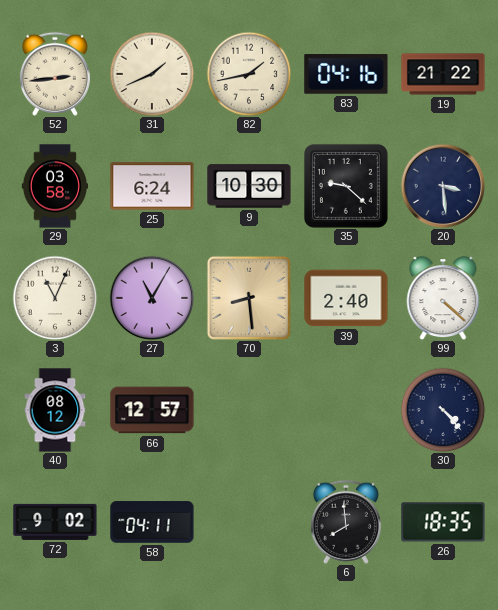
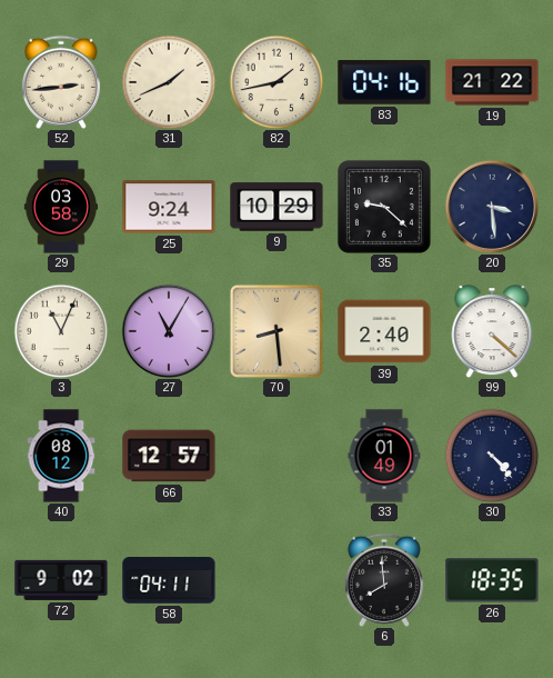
25: 6:24 -> 9:24
9: 10:30 -> 10:29
33: none -> 01:49
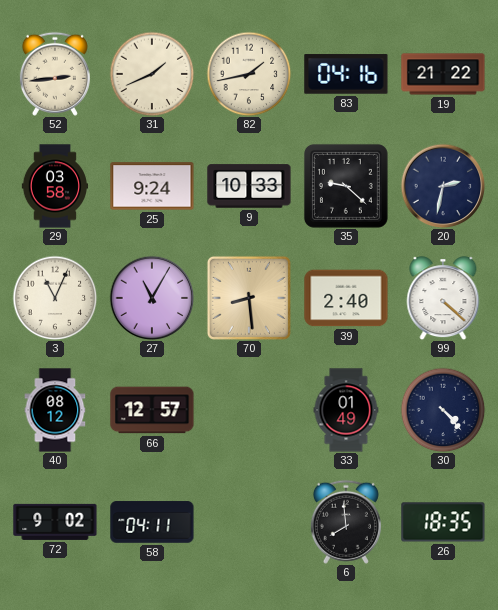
9: 10:29 -> 10:33
20: 3:29 -> 2:32
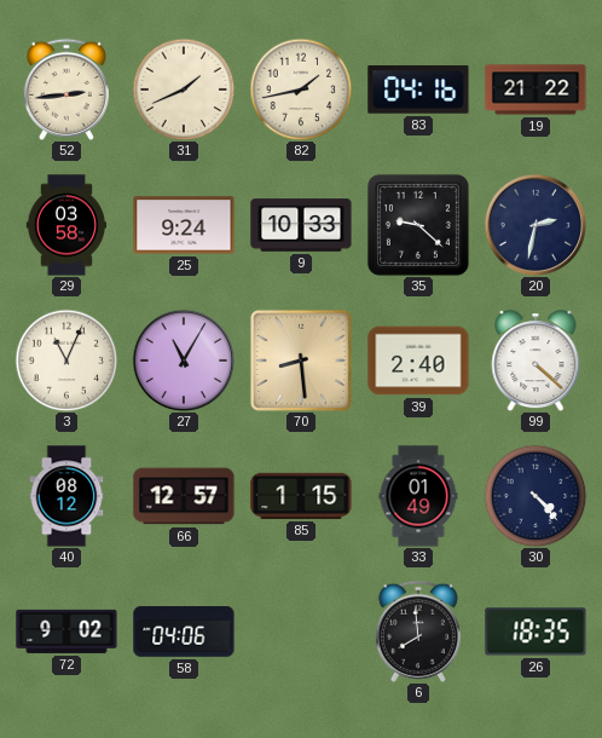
85: none -> 1:15
58: 04:11 -> 04:06
